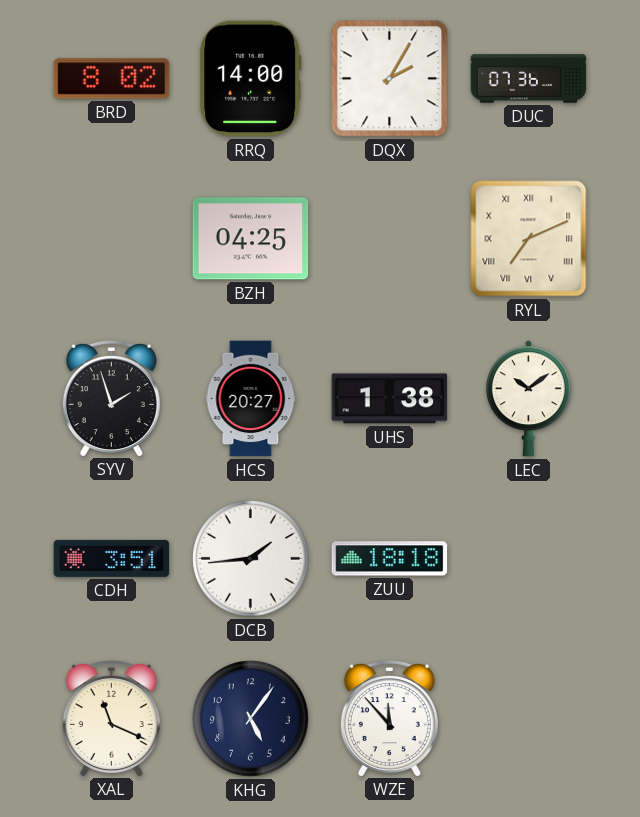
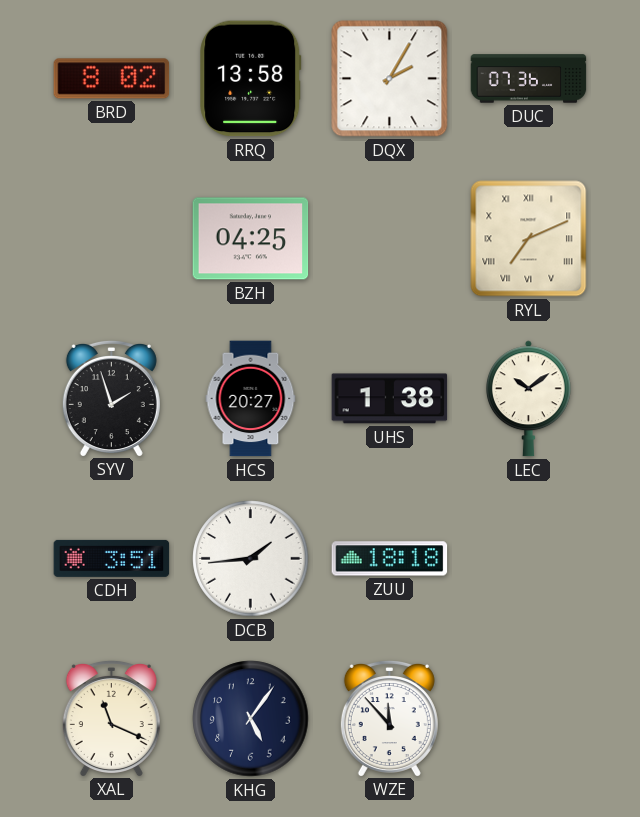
RRQ: 14:00 -> 13:58
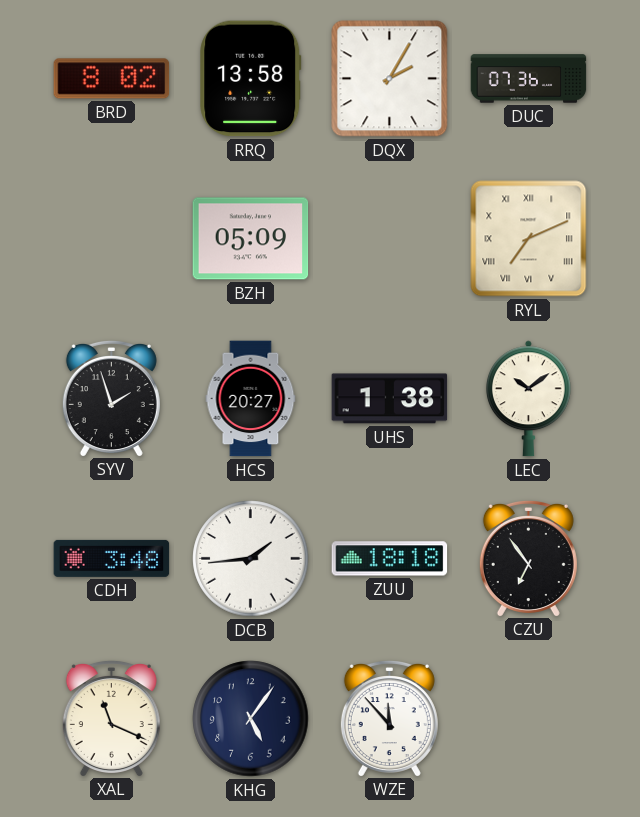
BZH: 04:25 -> 05:09
CDH: 3:51 -> 3:48
CZU: none -> 6:54
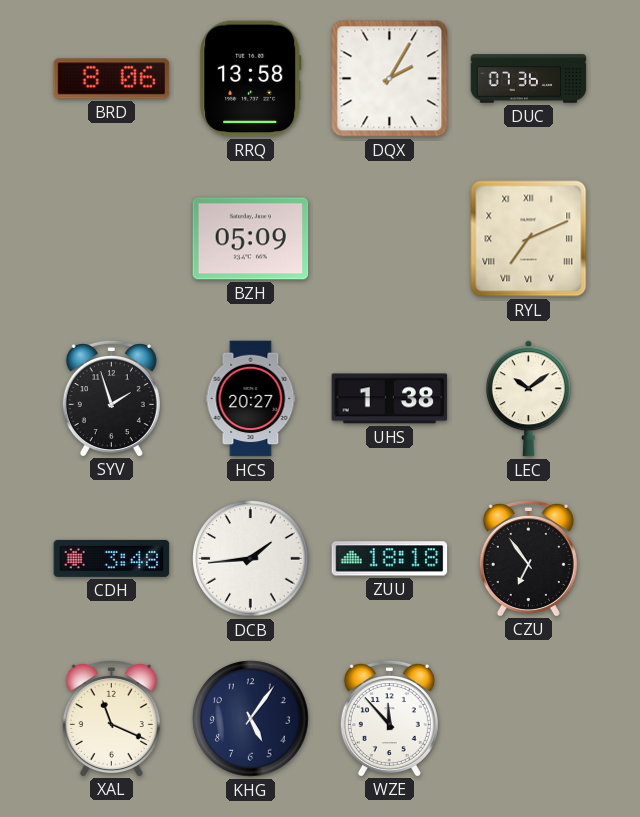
BRD: 8:02 -> 8:06
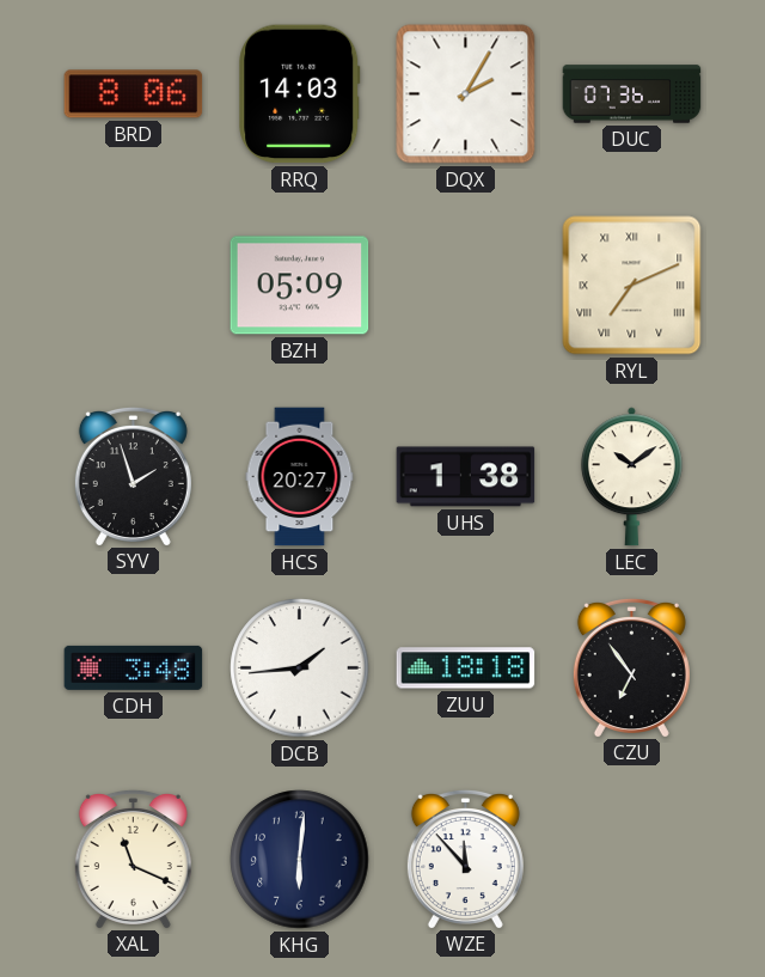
RRQ: 13:58 -> 14:03
KHG: 5:06 -> 6:01
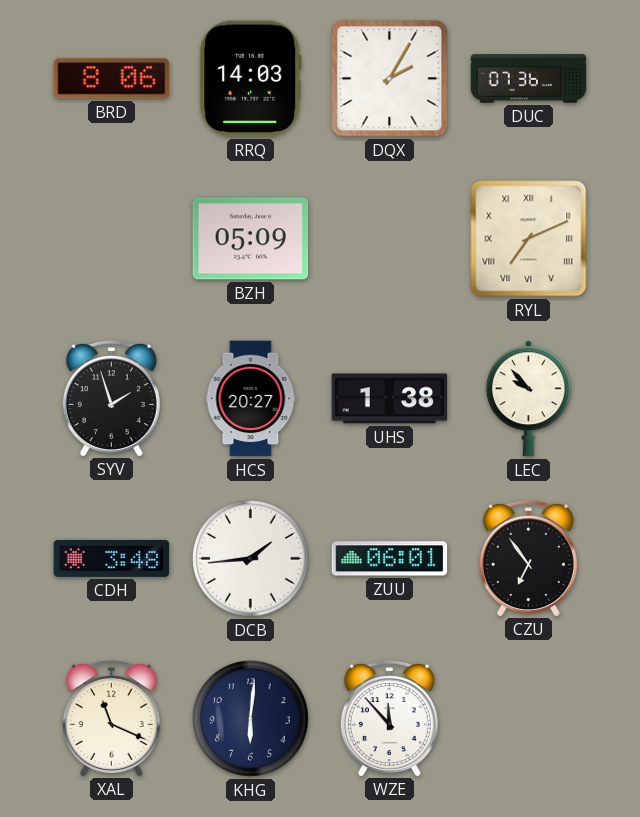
LEC: 10:09 -> 9:53
ZUU: 18:18 -> 06:01
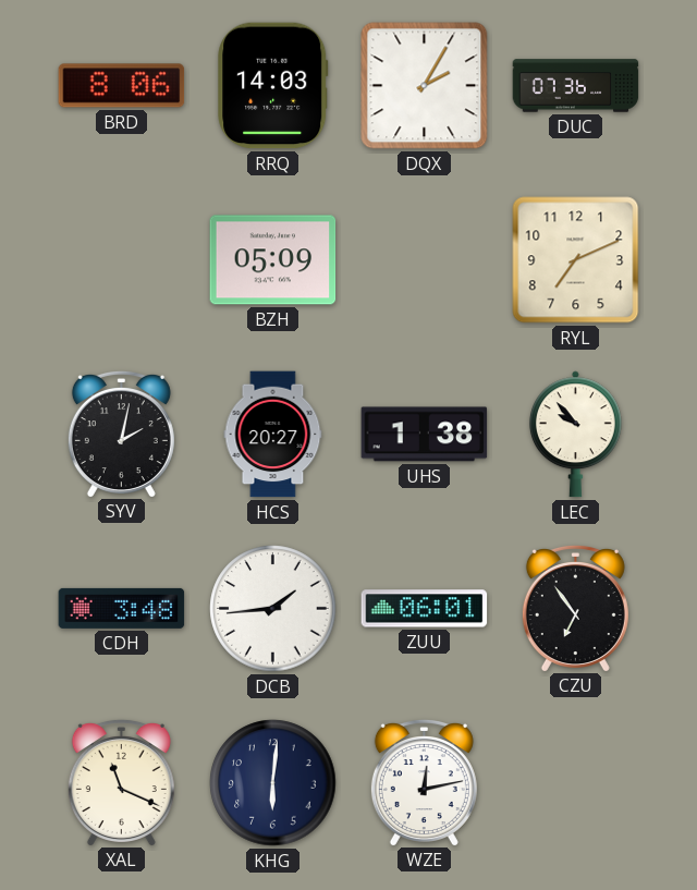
RYL numerals: Roman -> Arabic
SYV: 1:57 -> 2:02
WZE: 11:53 -> 12:13
